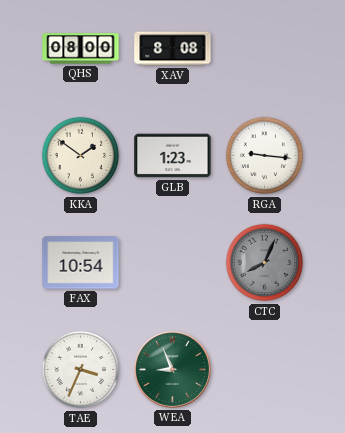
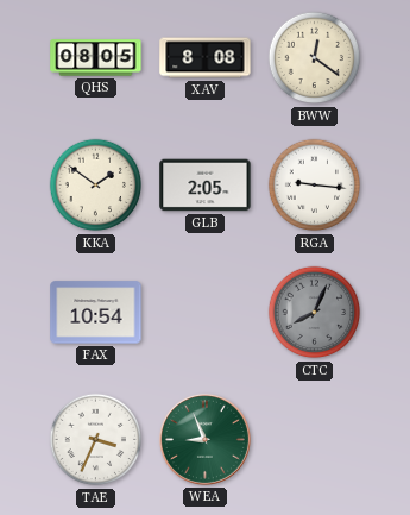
QHS: 08:00 -> 08:05
BWW: none -> 12:21
GLB: 1:23 -> 2:05
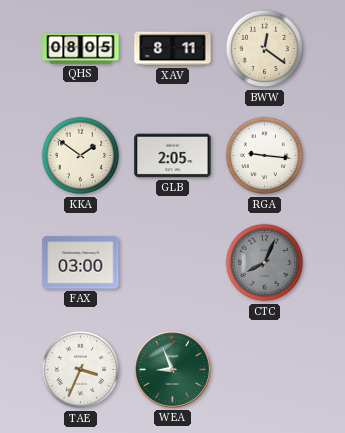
XAV: 8:08 -> 8:11
FAX: 10:54 -> 03:00
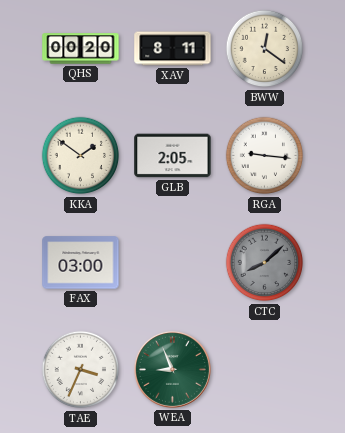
QHS: 08:05 -> 00:20
CTC: 8:04 -> 8:08
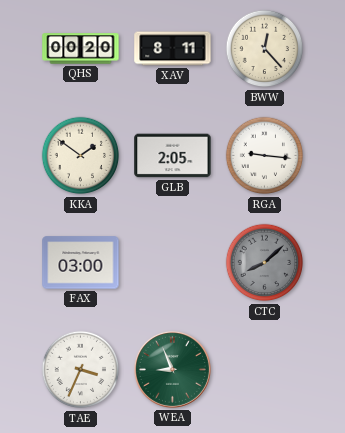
BWW: 12:21 -> 12:23
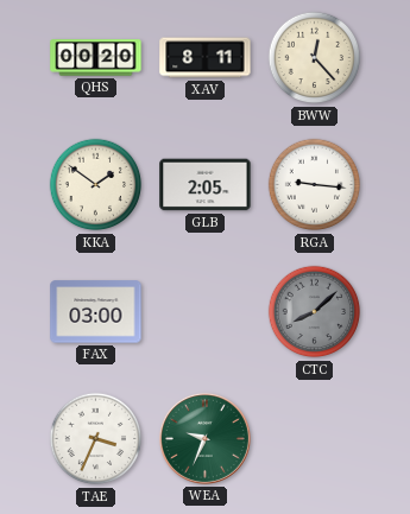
WEA: 8:56 -> 9:34
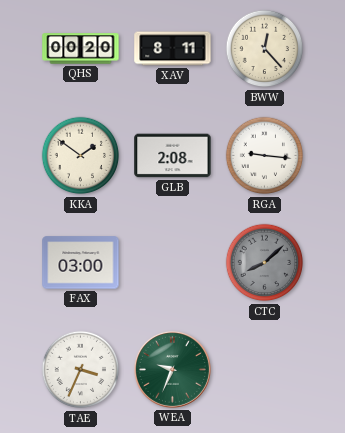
GLB: 2:05 -> 2:08
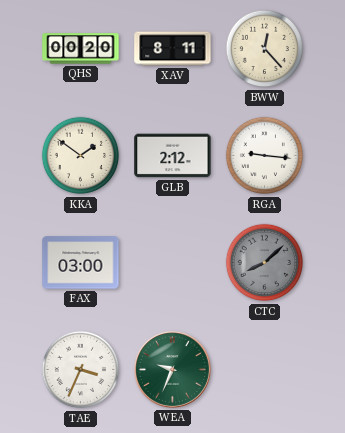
GLB: 2:08 -> 2:12
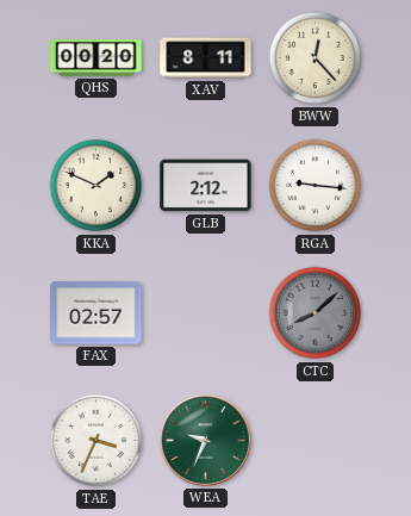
KKA: 1:51 -> 1:49
FAX: 03:00 -> 02:57
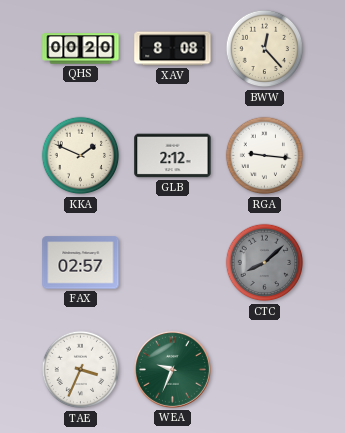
XAV: 8:11 -> 8:08
